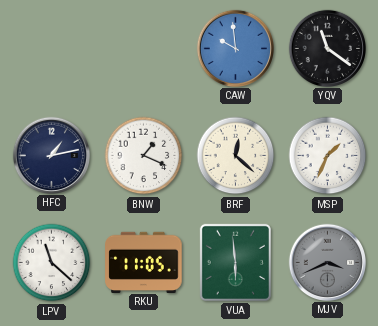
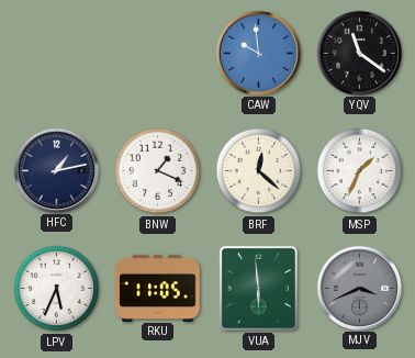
LPV: 11:22 -> 5:34
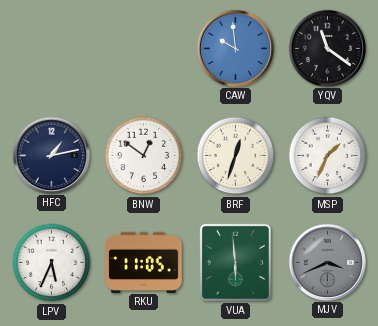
BNW: 1:19 -> 12:51
BRF: 12:22 -> 12:33
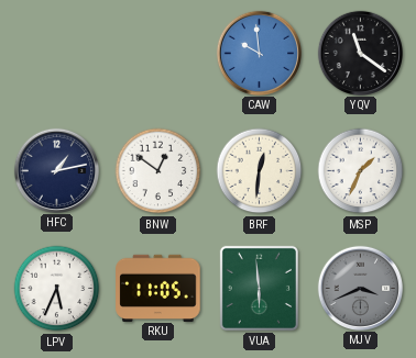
BRF: 12:33 -> 12:31
